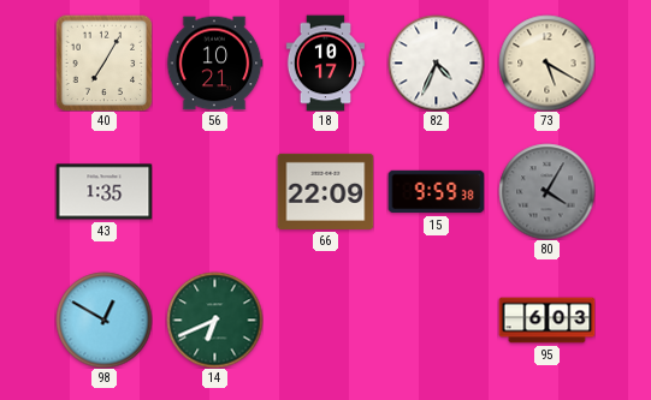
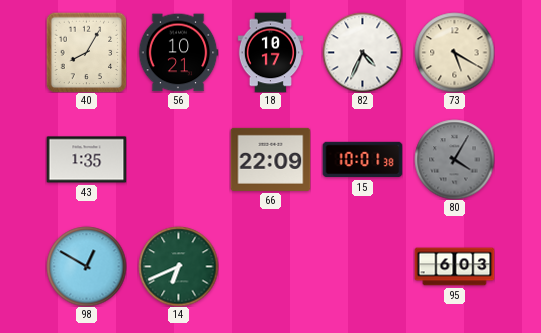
40: 7:05 -> 8:05
15: 9:59 -> 10:01
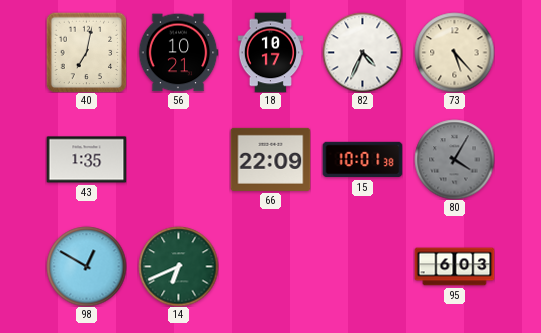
40: 8:05 -> 7:02
73: 5:20 -> 5:23
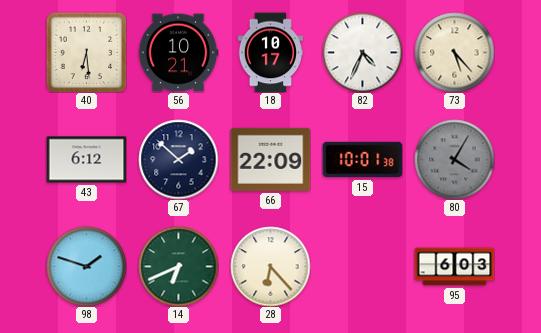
40: 7:02 -> 6:29
43: 1:35 -> 6:12
67: none -> 1:52
98: 12:50 -> 1:48
28: none -> 6:23
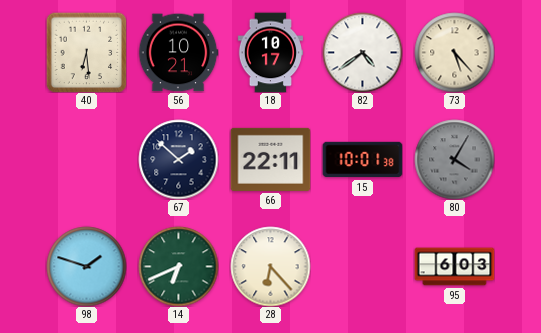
82: 4:34 -> 4:39
43: 6:12 -> none
66: 22:09 -> 22:11
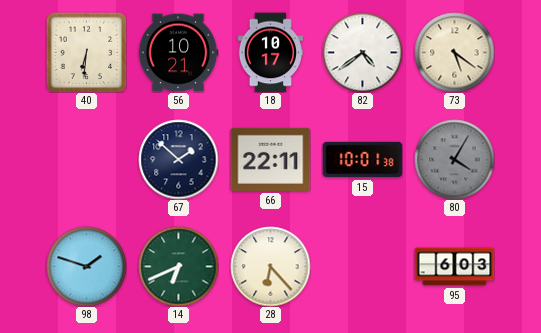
40: 6:29 -> 6:31
73: 5:23 -> 5:21
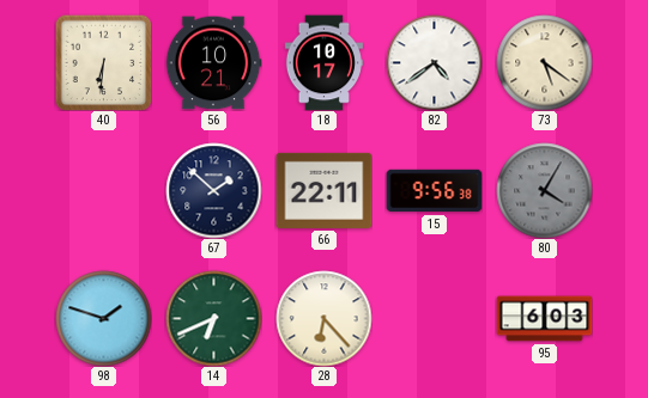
15: 10:01 -> 9:56
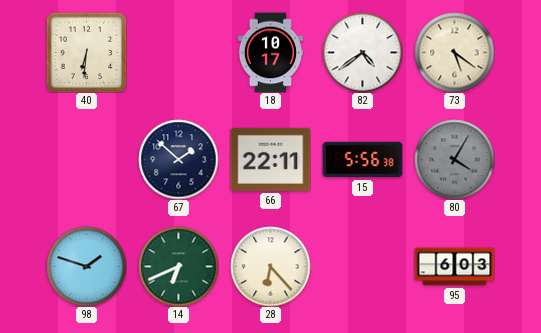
56: 10:21 -> none
15: 9:56 -> 5:56
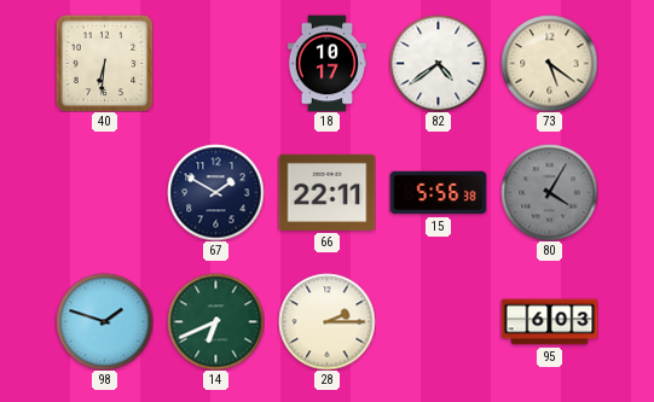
67: 1:52 -> 1:50
28: 6:23 -> 2:15
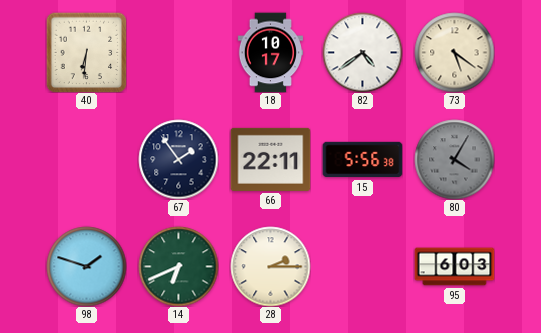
67: 1:50 -> 1:54
